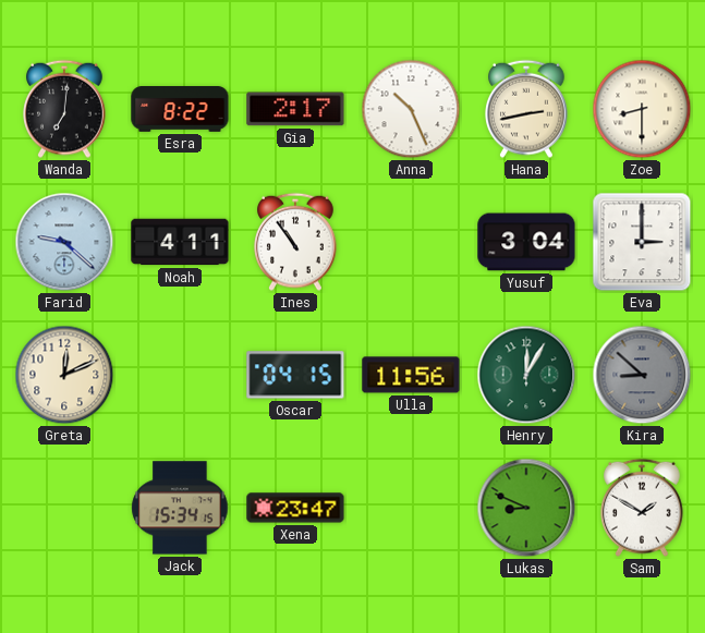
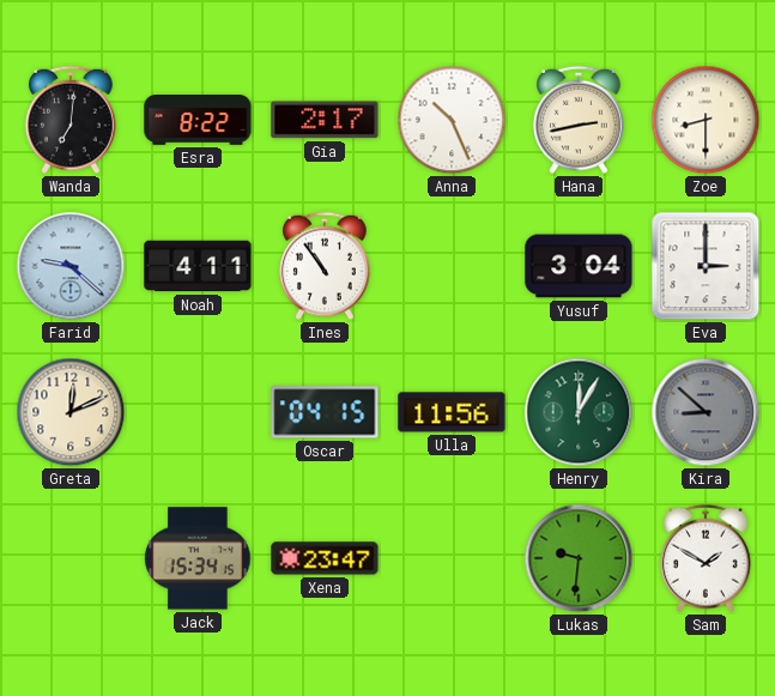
Lukas: 8:49 -> 9:31
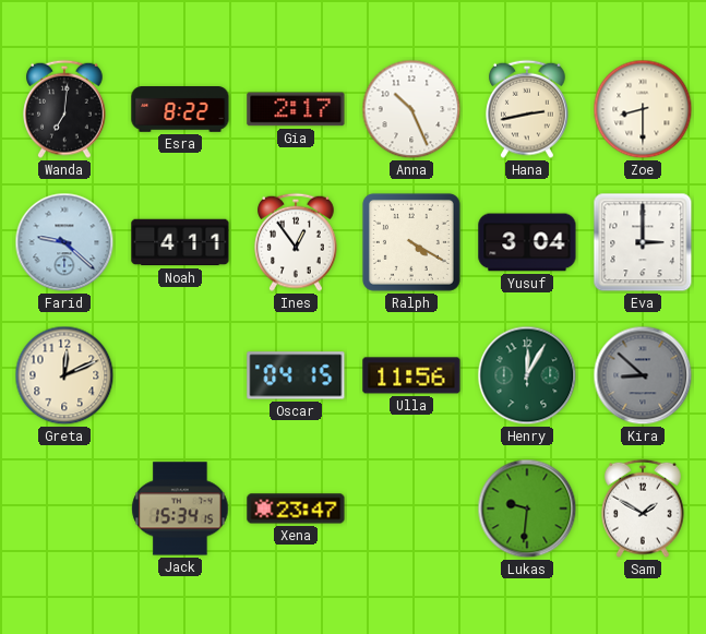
Ines: 10:54 -> 12:54
Ralph: none -> 4:20
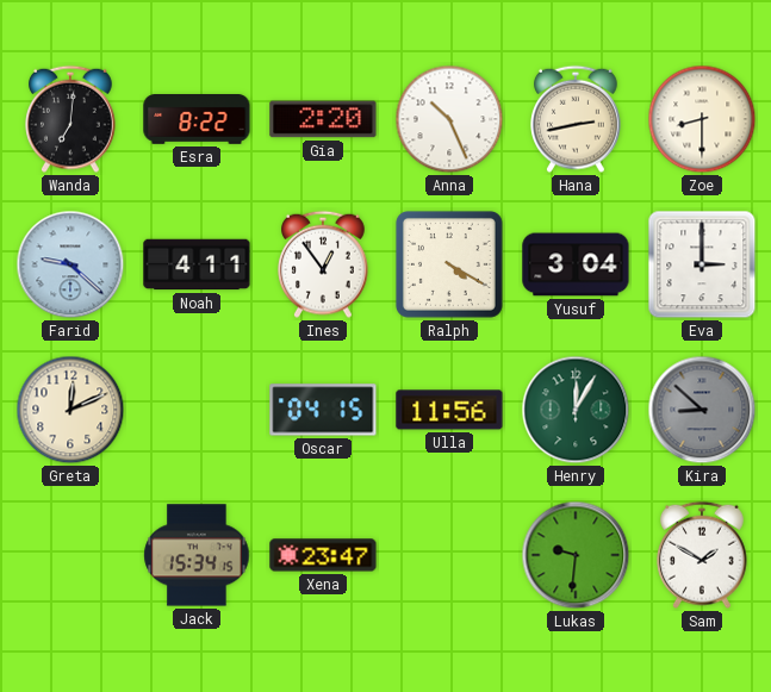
Gia: 2:17 -> 2:20
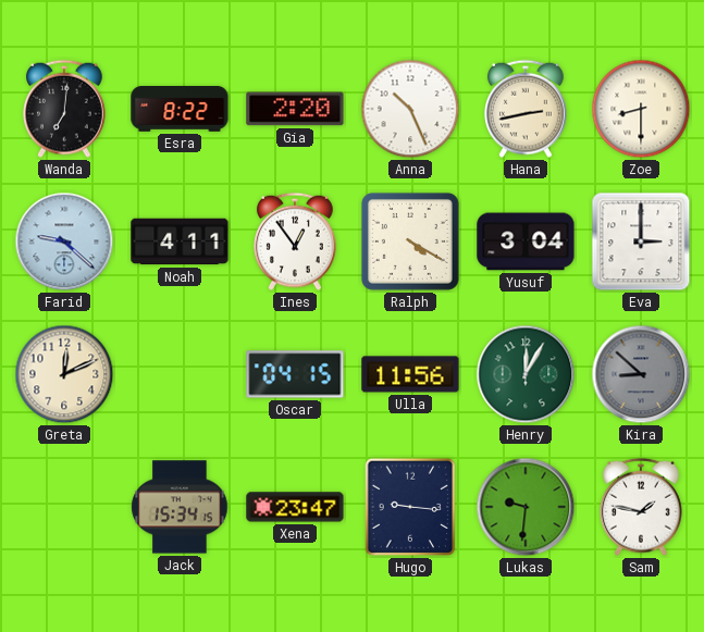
Hugo: none -> 9:16
Sam: 1:50 -> 1:47
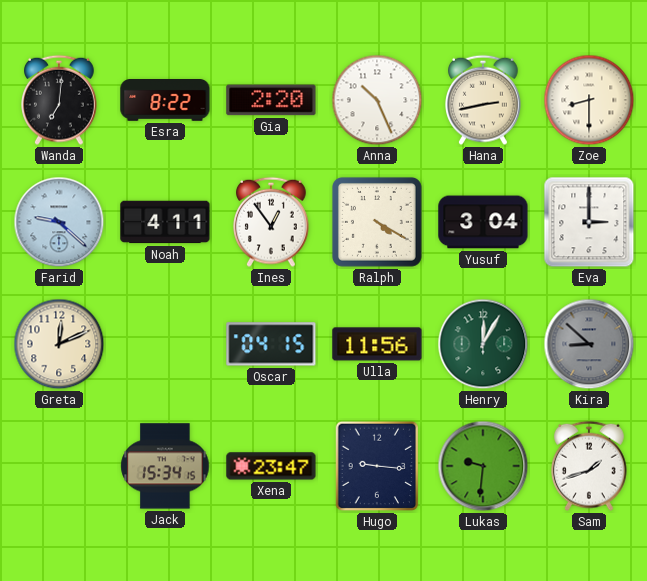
Sam: 1:47 -> 1:42
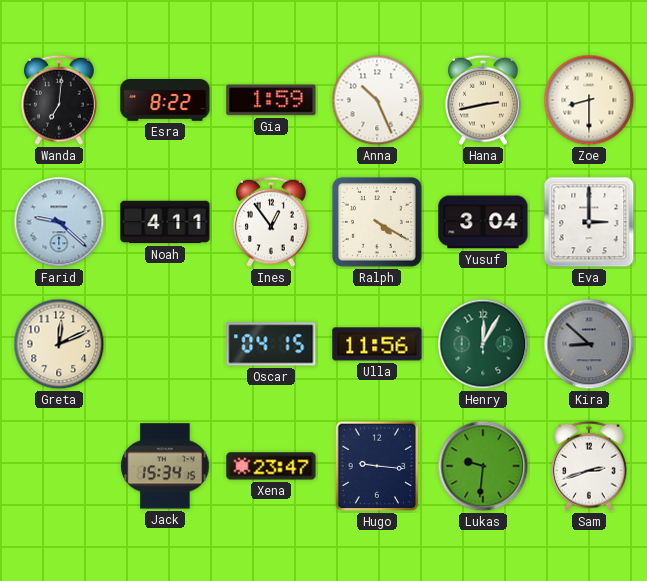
Gia: 2:20 -> 1:59
Sam: 1:42 -> 2:42
